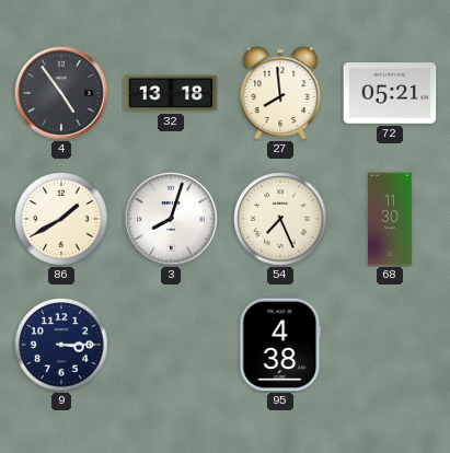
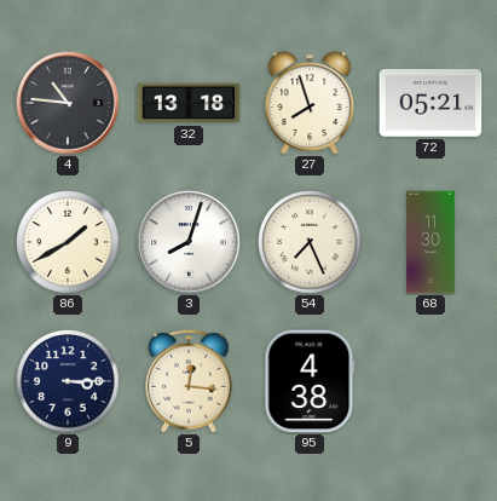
4: 4:54 -> 10:46
27: 7:59 -> 7:57
5: none -> 12:16
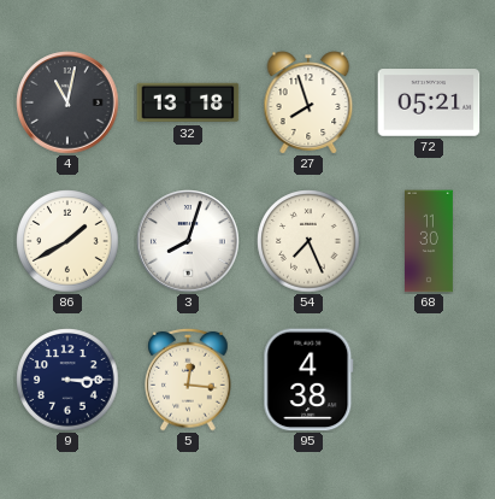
4: 10:46 -> 11:02
